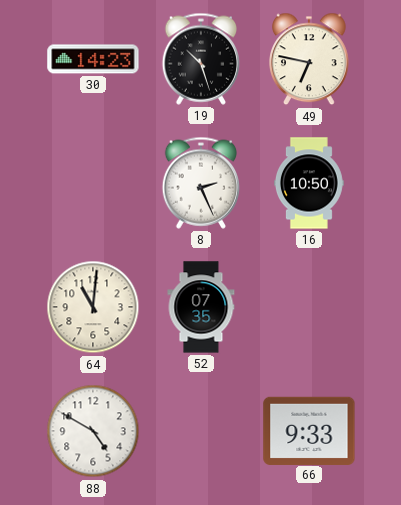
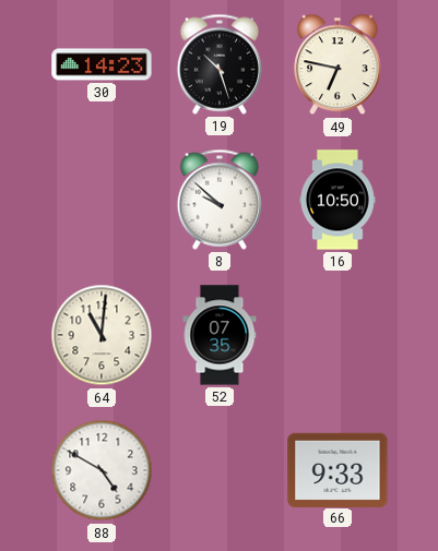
8: 2:26 -> 9:52
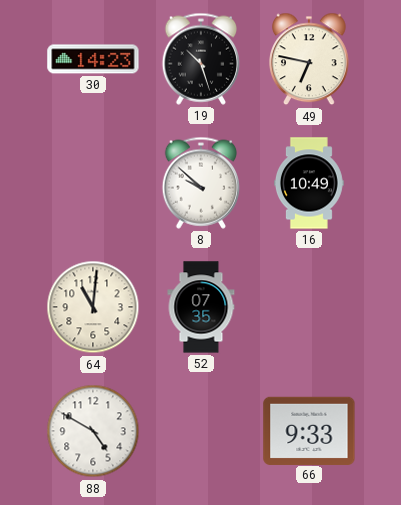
16: 10:50 -> 10:49
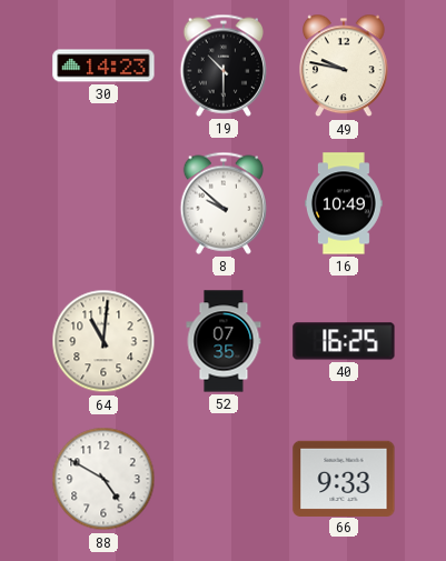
19: 10:27 -> 10:30
49: 6:47 -> 9:47
40: none -> 16:25
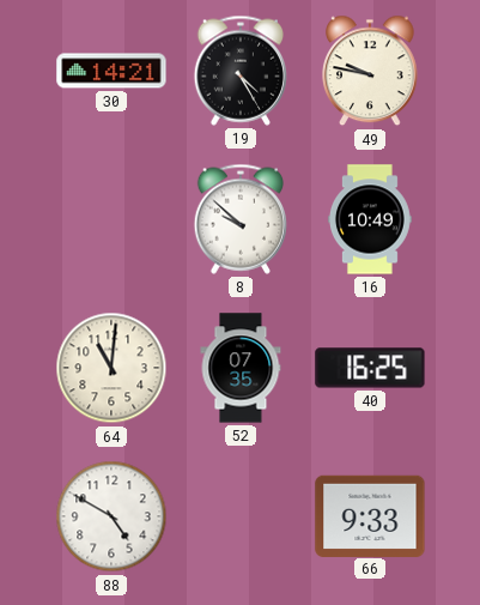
30: 14:23 -> 14:21
19: 10:30 -> 4:25
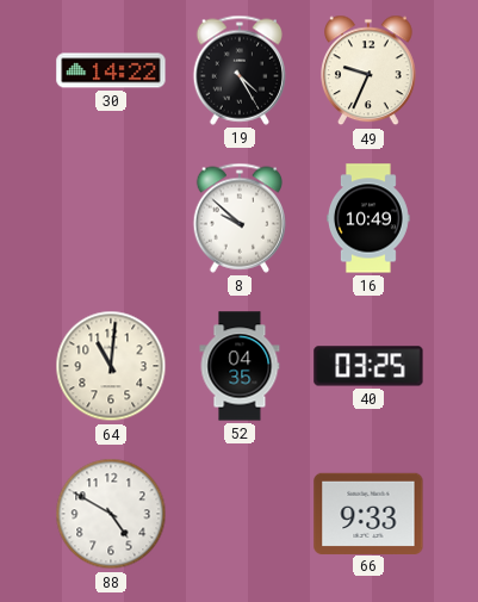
30: 14:21 -> 14:22
49: 9:47 -> 9:34
52: 07:35 -> 04:35
40: 16:25 -> 03:25
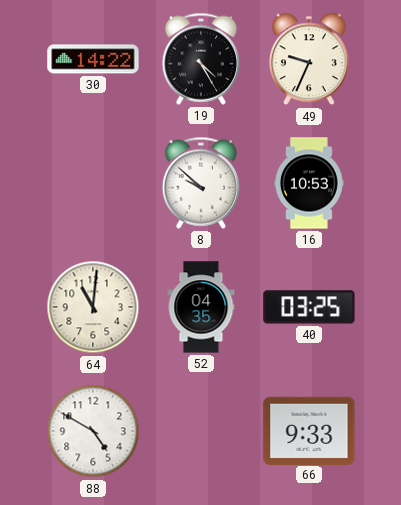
16: 10:49 -> 10:53
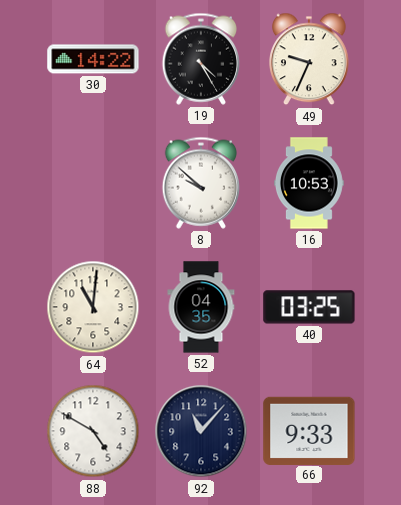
92: none -> 11:07
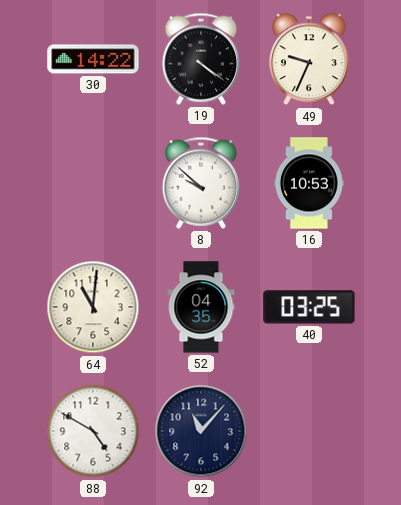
19: 4:25 -> 4:21
66: 9:33 -> none
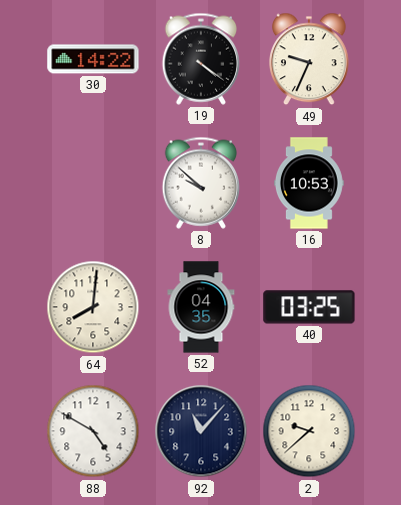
64: 11:01 -> 8:01
2: none -> 9:38
